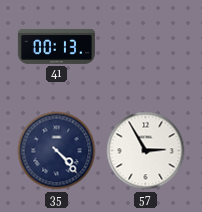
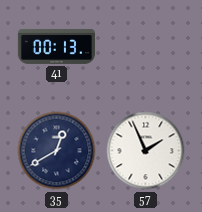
35: 4:23 -> 12:40
57: 2:55 -> 1:56
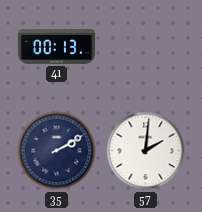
35: 12:40 -> 2:10
57: 1:56 -> 2:01
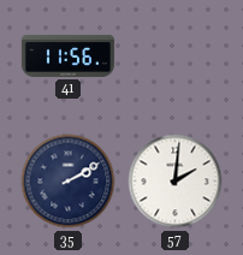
41: 00:13 -> 11:56
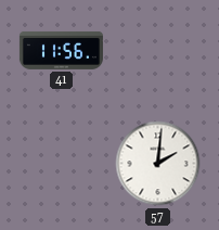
35: 2:10 -> none
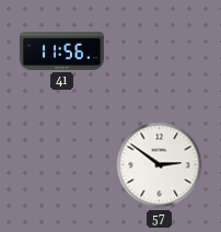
57: 2:01 -> 2:51
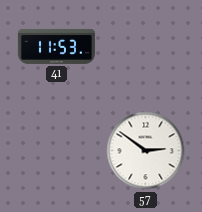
41: 11:56 -> 11:53
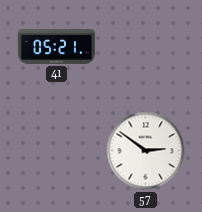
41: 11:53 -> 05:21
